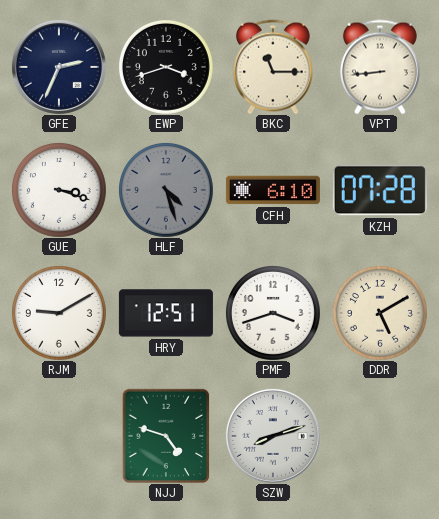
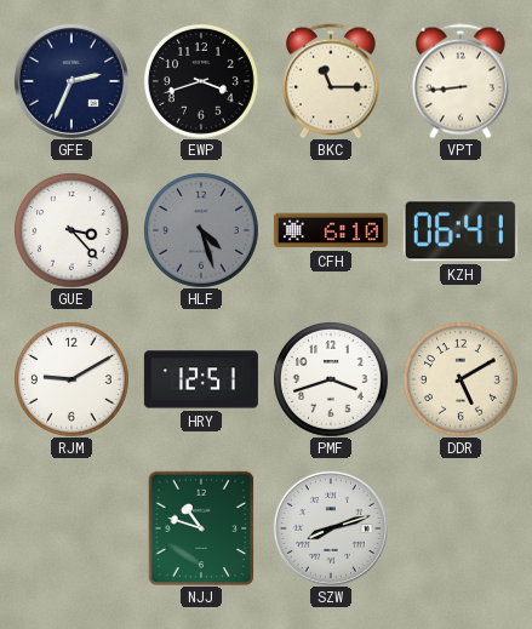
GUE: 3:18 -> 3:23
KZH: 07:28 -> 06:41
NJJ: 4:48 -> 10:48
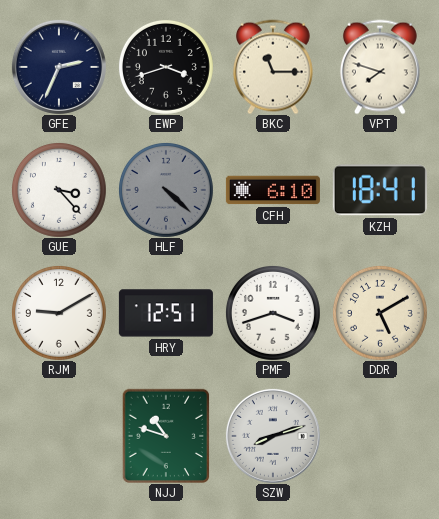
VPT: 8:44 -> 7:48
HLF: 4:27 -> 4:22
KZH: 06:41 -> 18:41
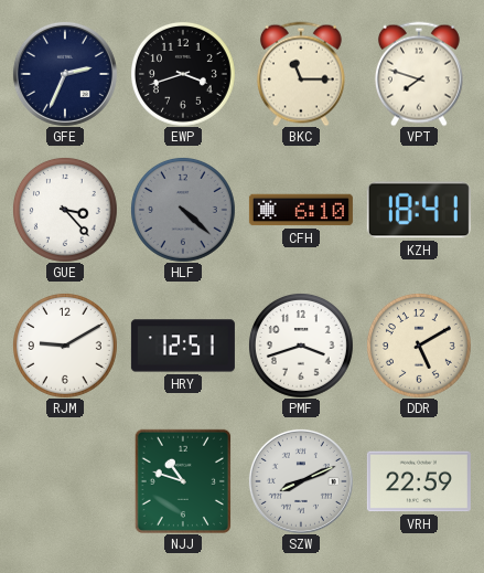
SZW: 8:12 -> 8:11
VRH: none -> 22:59
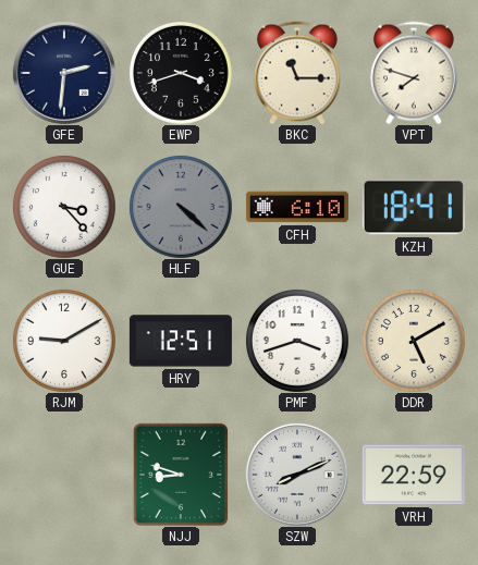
GFE: 2:34 -> 2:31
NJJ: 10:48 -> 8:48
